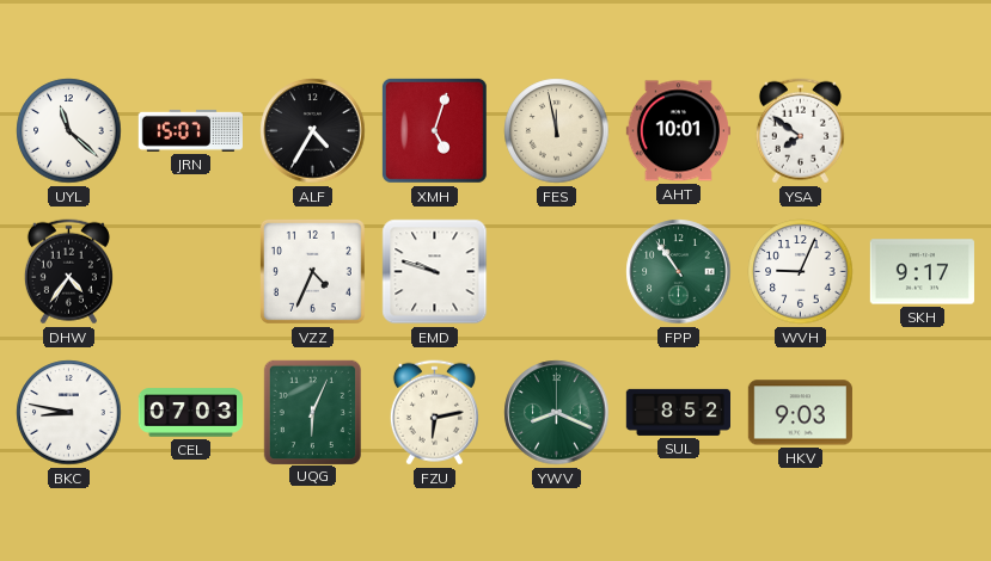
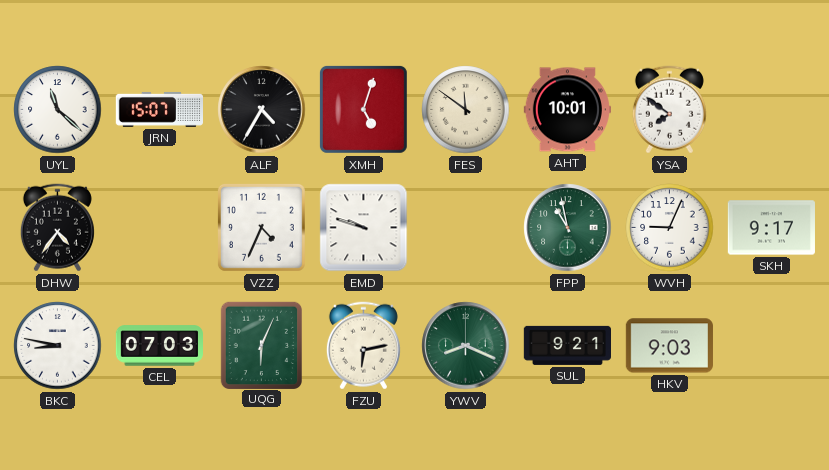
FES: 11:58 -> 11:51
FPP: 10:54 -> 10:58
SUL: 8:52 -> 9:21
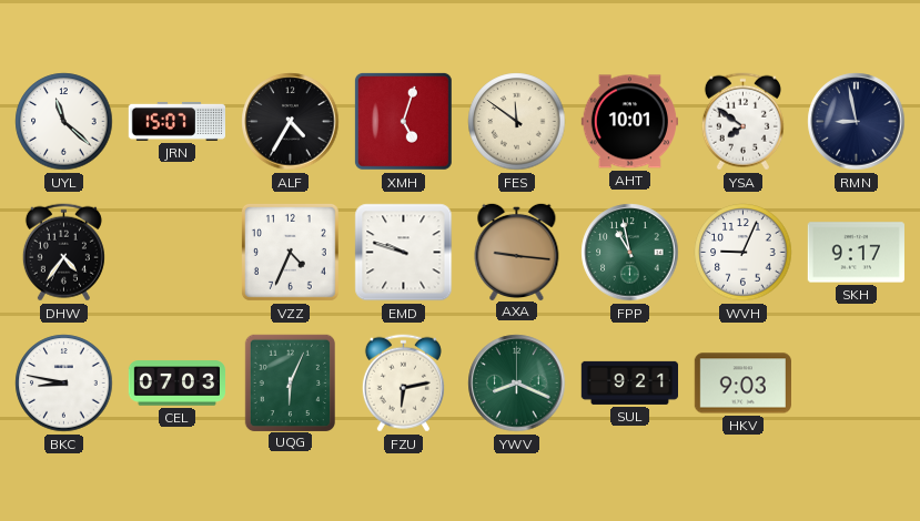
RMN: none -> 8:58
AXA: none -> 9:16
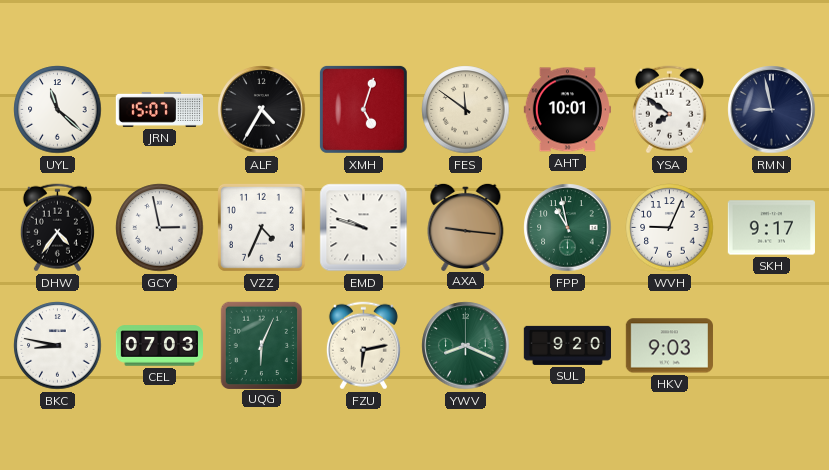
GCY: none -> 2:58
SUL: 9:21 -> 9:20
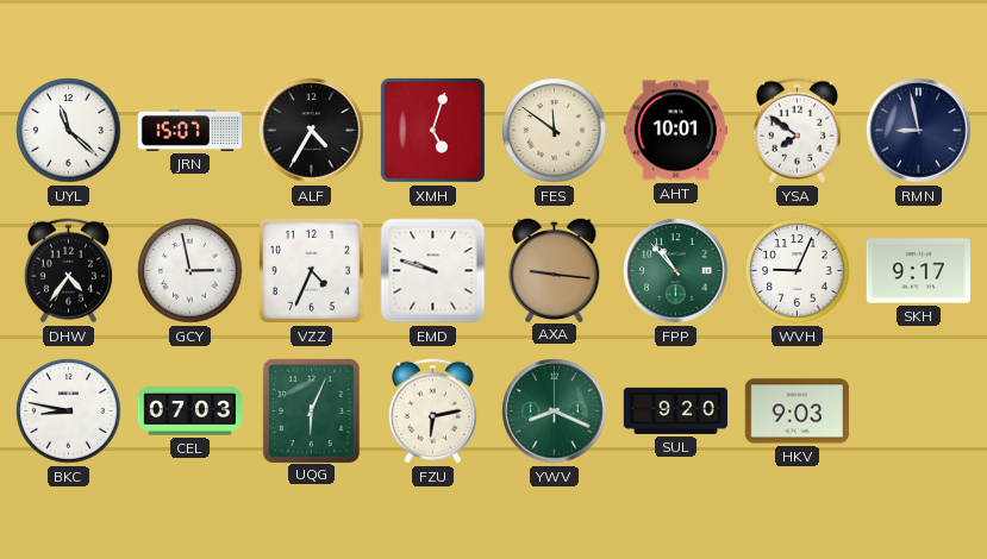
FPP: 10:58 -> 10:53
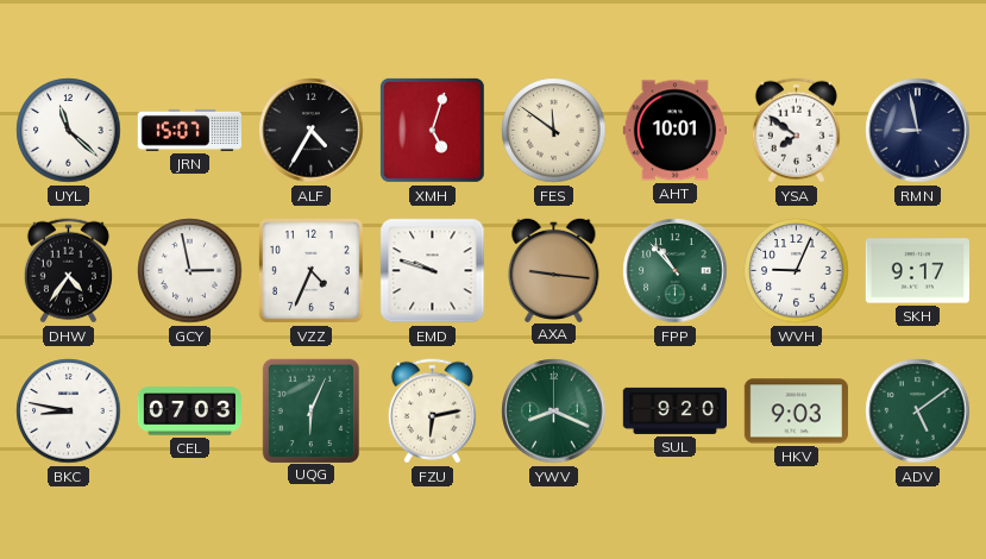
ADV: none -> 5:09
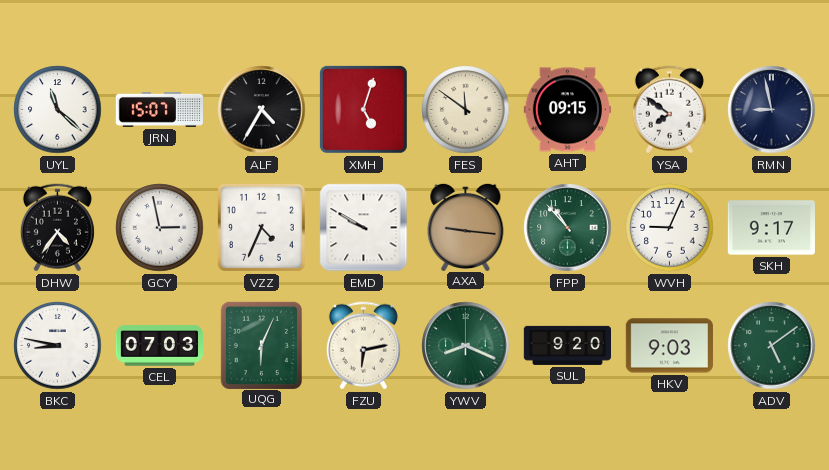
AHT: 10:01 -> 09:15
EMD: 9:48 -> 9:50
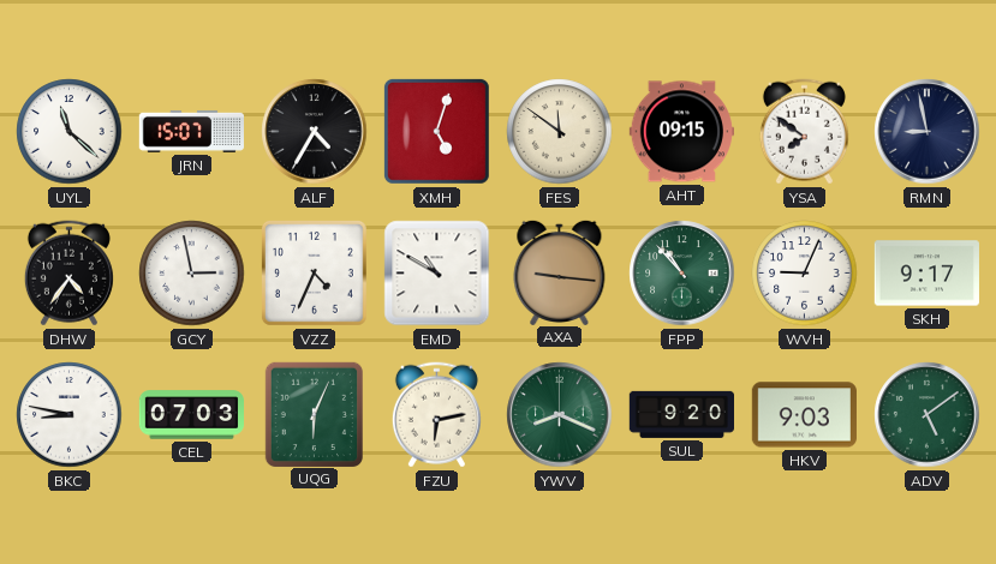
EMD: 9:50 -> 10:50
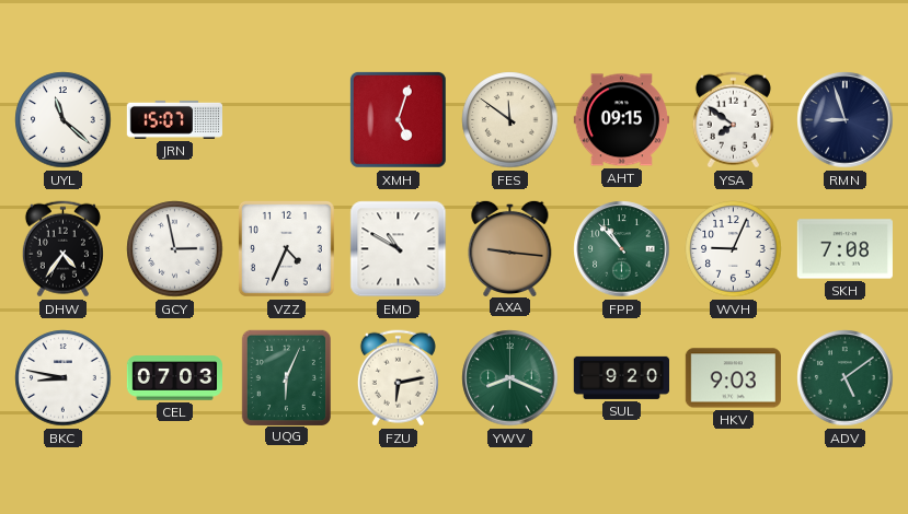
ALF: 4:35 -> none
RMN: 8:58 -> 8:57
SKH: 9:17 -> 7:08
